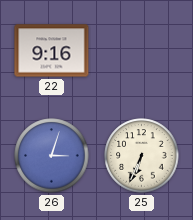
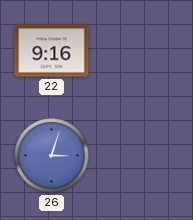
25: 6:34 -> none
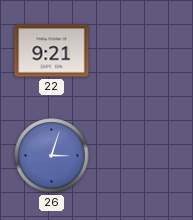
22: 9:16 -> 9:21
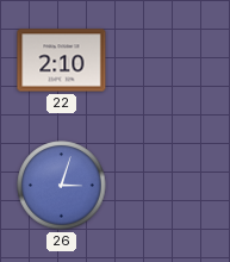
22: 9:21 -> 2:10
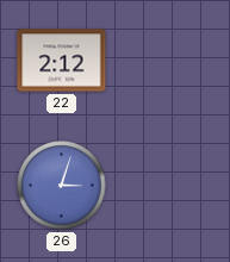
22: 2:10 -> 2:12
